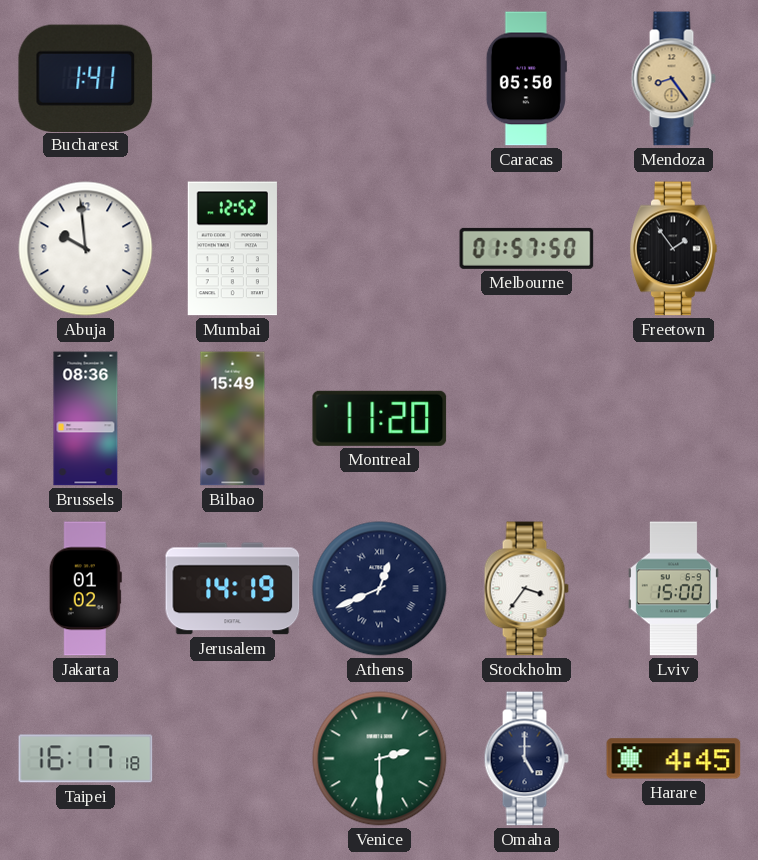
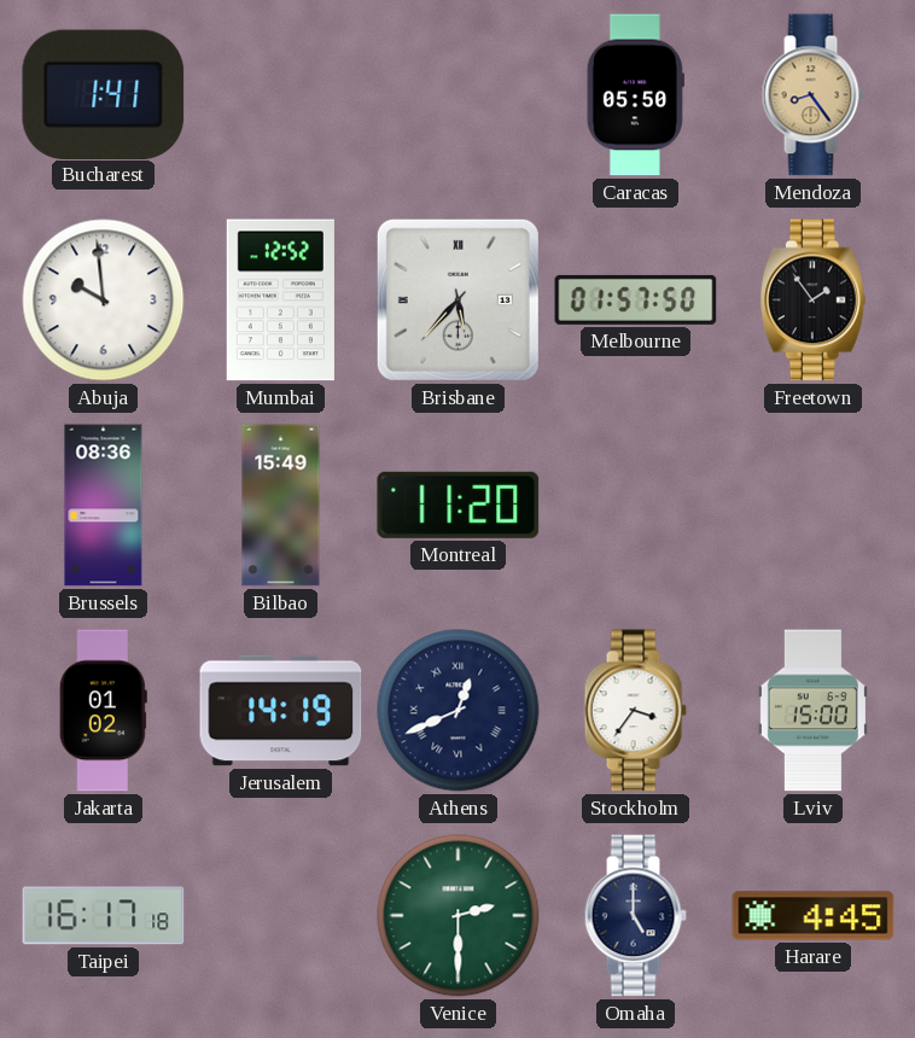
Brisbane: none -> 5:37
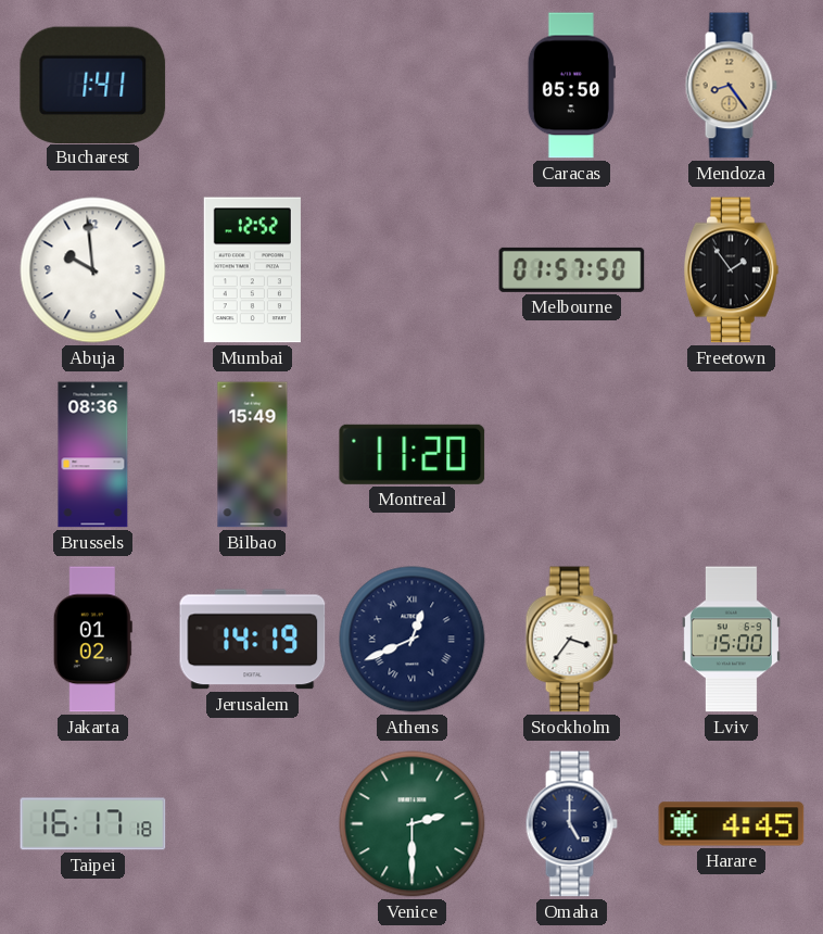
Brisbane: 5:37 -> none
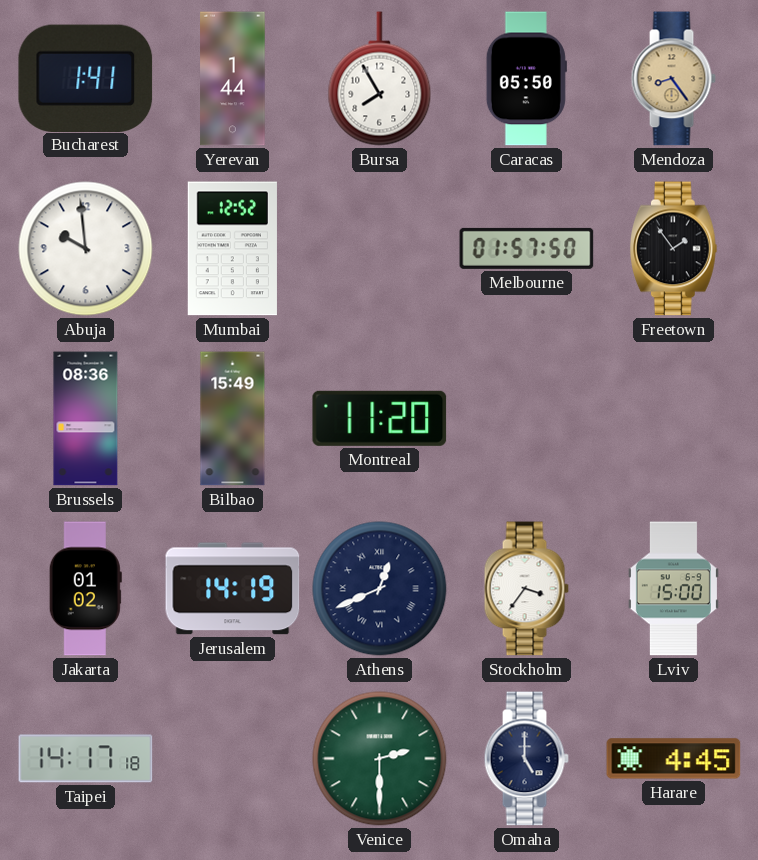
Yerevan: none -> 1:44
Bursa: none -> 7:55
Taipei: 16:17 -> 14:17
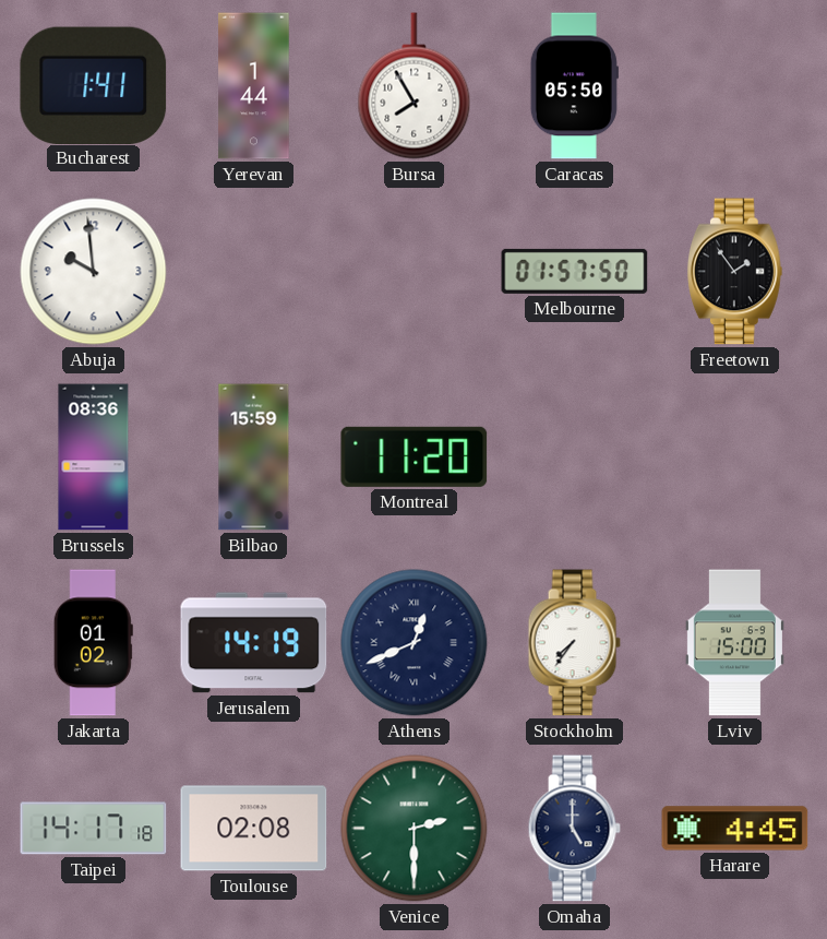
Mendoza: 8:24 -> none
Mumbai: 12:52 -> none
Bilbao: 15:49 -> 15:59
Stockholm: 3:36 -> 7:36
Toulouse: none -> 02:08
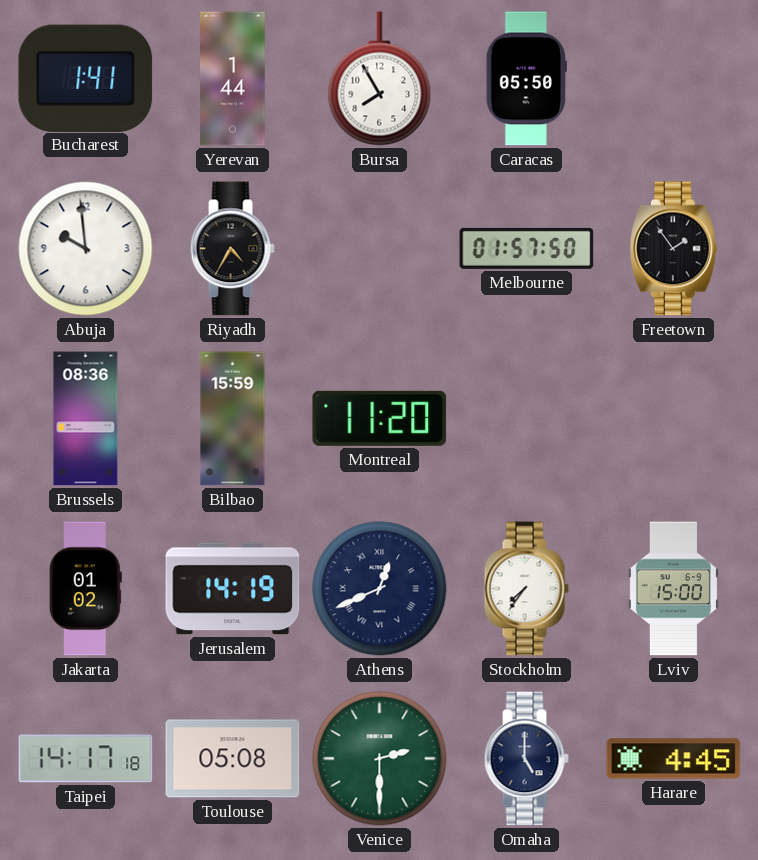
Riyadh: none -> 4:35
Toulouse: 02:08 -> 05:08
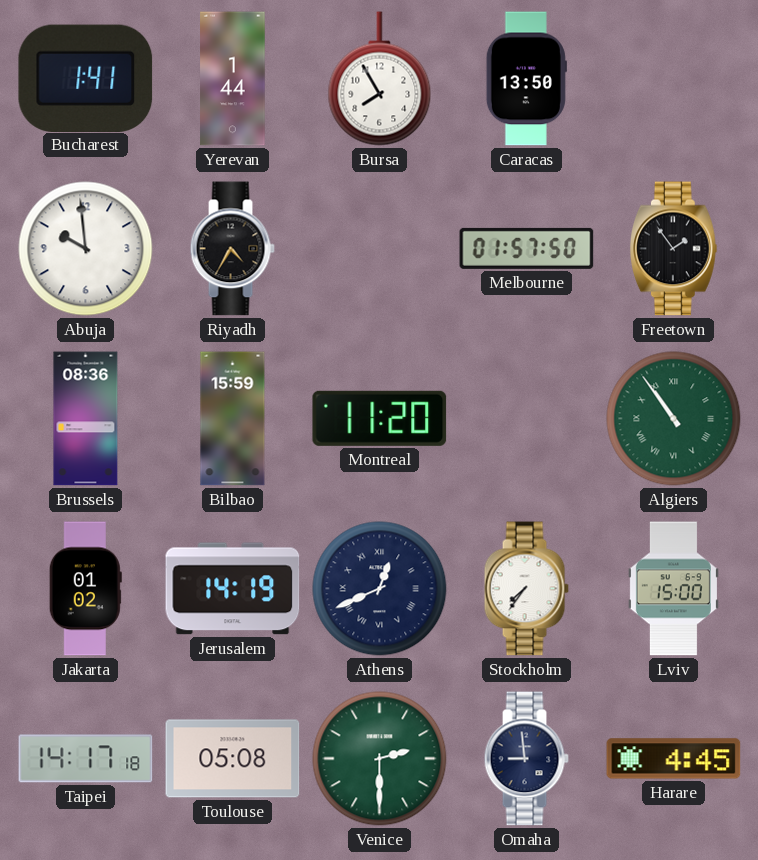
Caracas: 05:50 -> 13:50
Algiers: none -> 10:54
Omaha: 5:00 -> 8:59
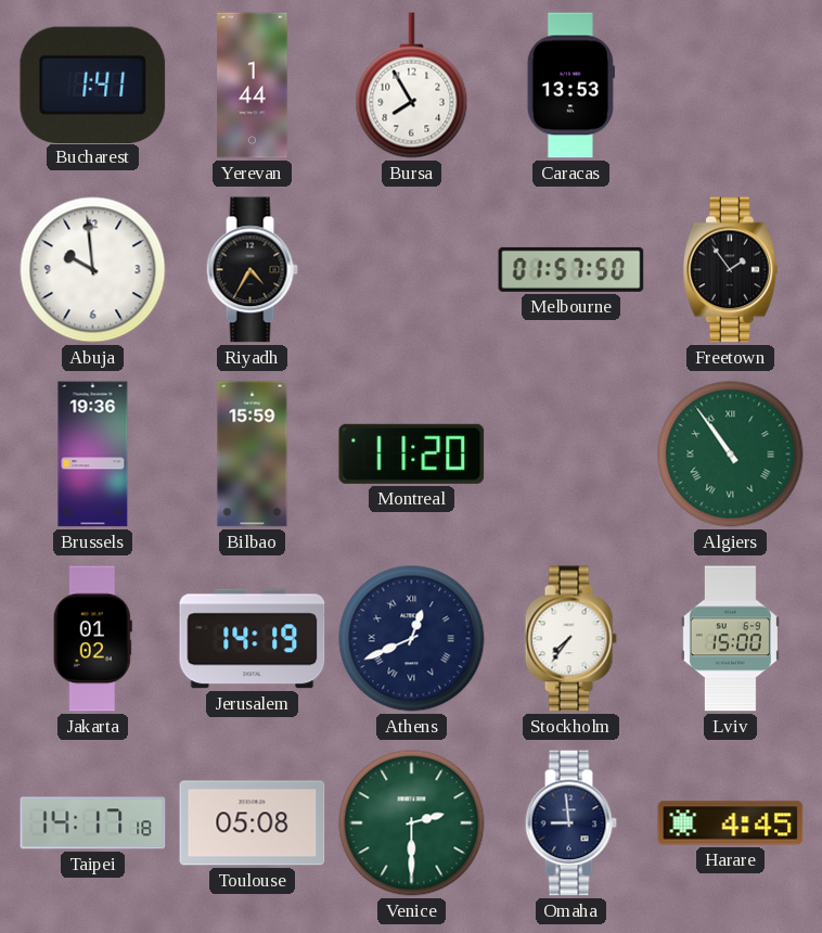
Caracas: 13:50 -> 13:53
Brussels: 08:36 -> 19:36
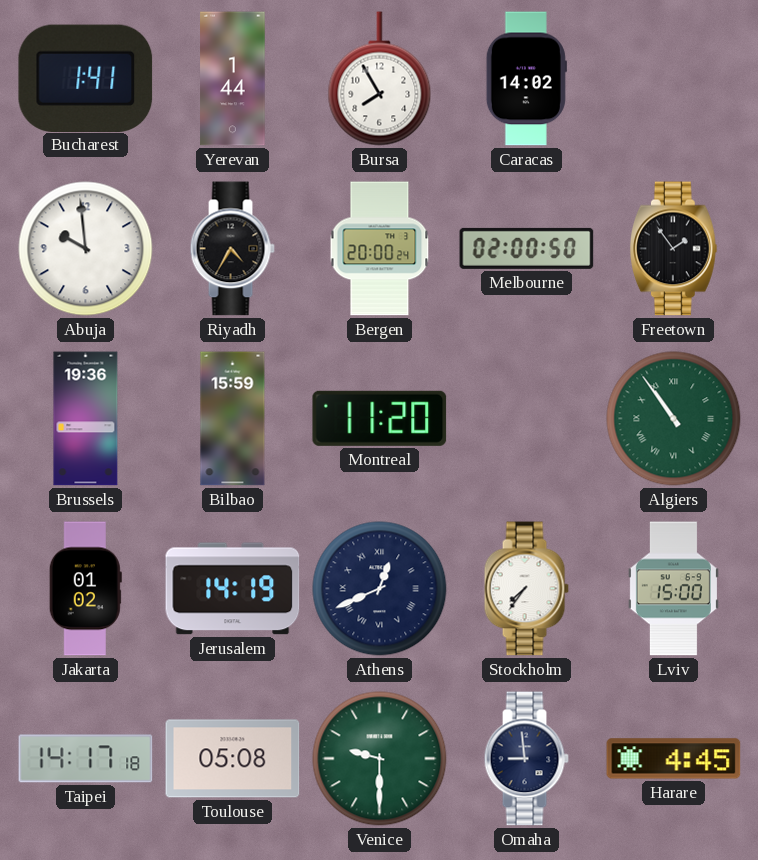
Caracas: 13:53 -> 14:02
Bergen: none -> 20:00
Melbourne: 01:57 -> 02:00
Venice: 2:30 -> 9:30
